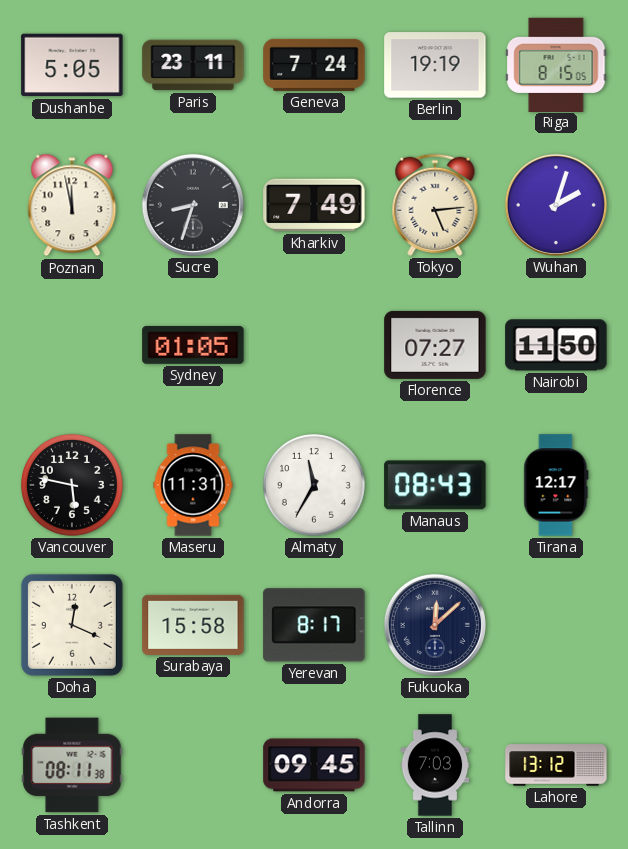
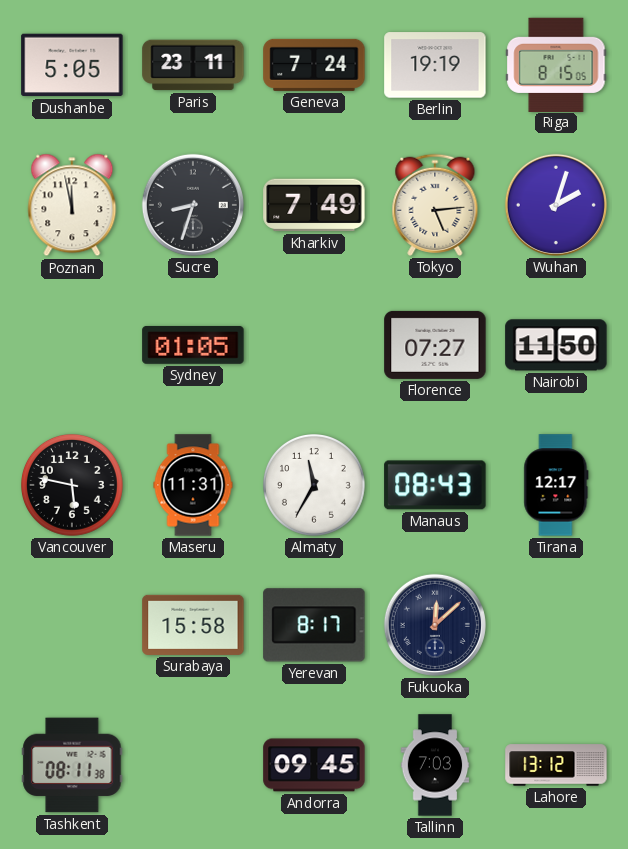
Doha: 12:19 -> none
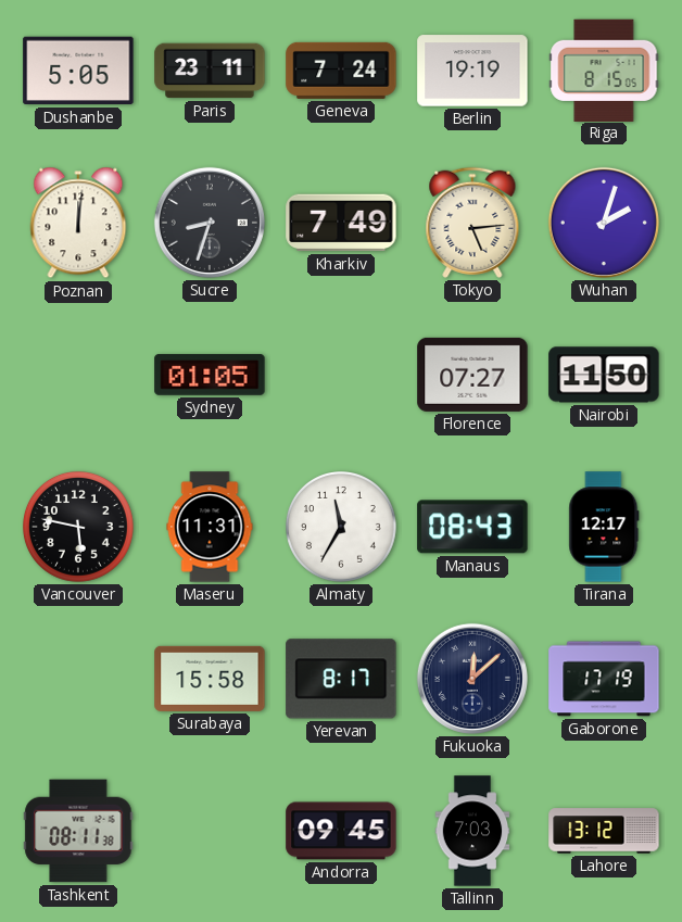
Poznan: 11:58 -> 12:01
Gaborone: none -> 17:19
